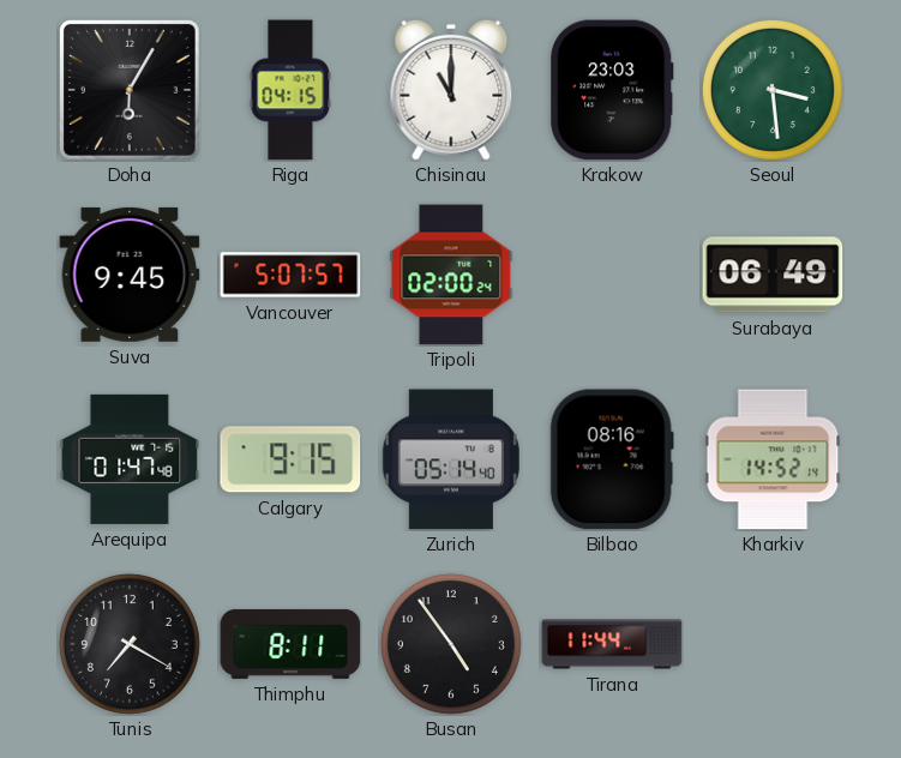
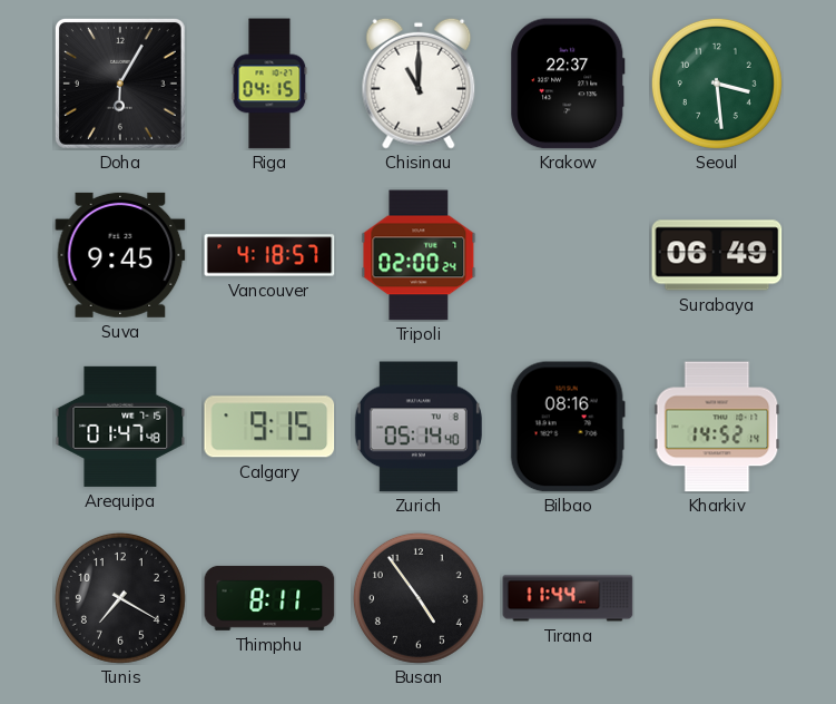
Krakow: 23:03 -> 22:37
Vancouver: 5:07 -> 4:18
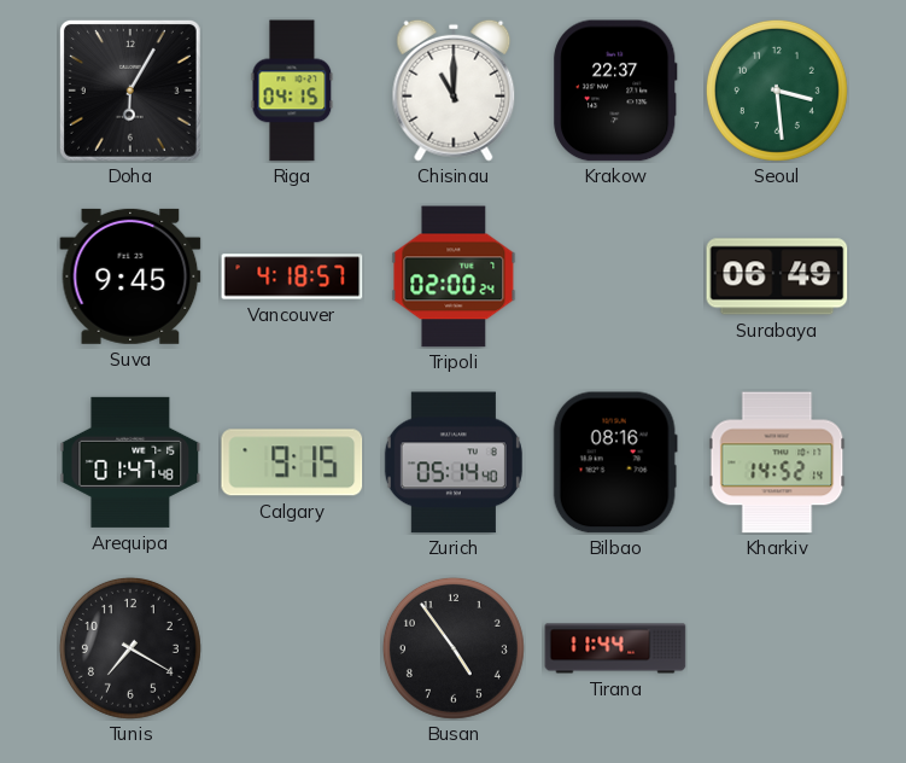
Thimphu: 8:11 -> none
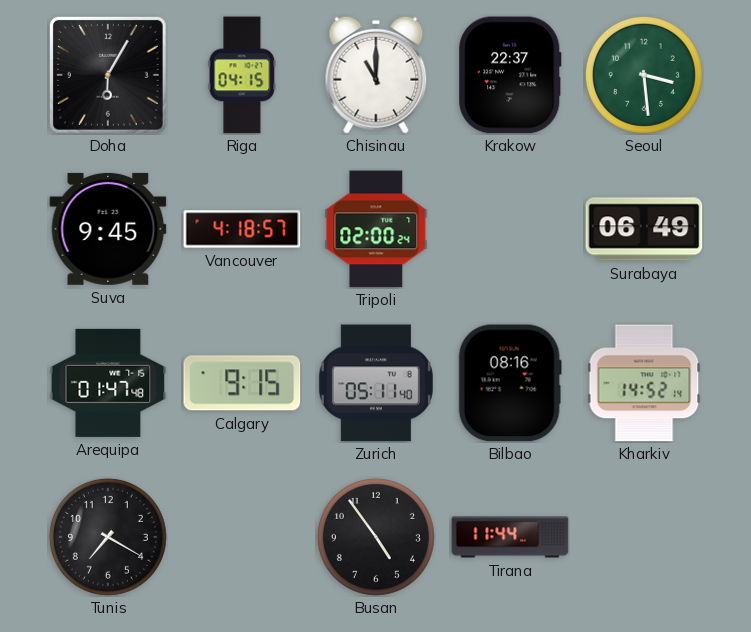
Zurich: 05:14 -> 05:11
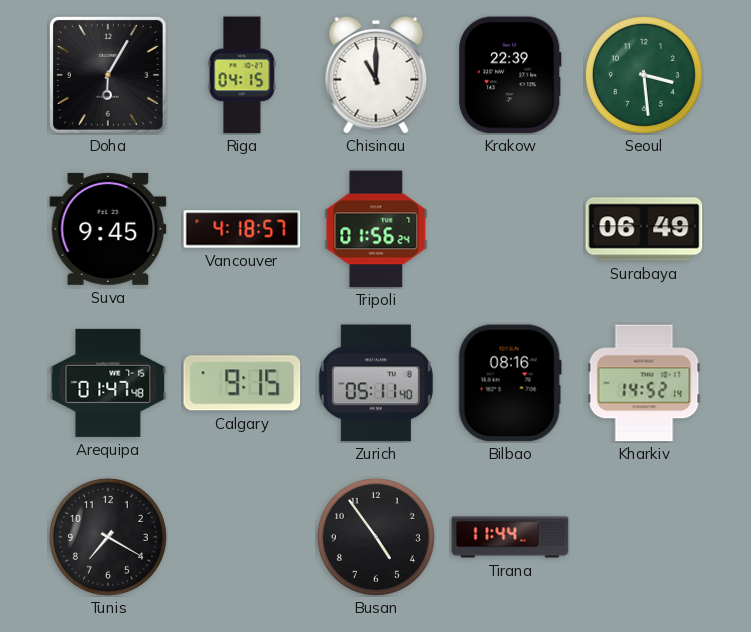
Krakow: 22:37 -> 22:39
Tripoli: 02:00 -> 01:56
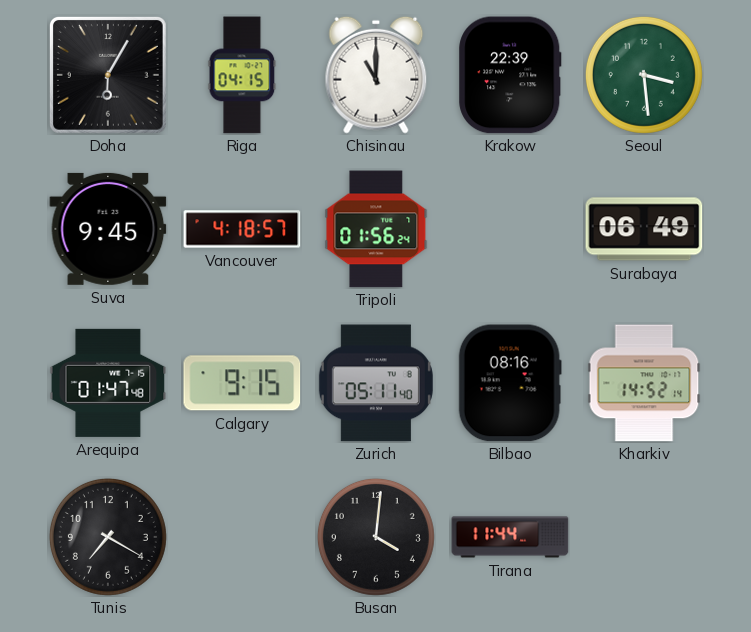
Busan: 4:54 -> 4:01
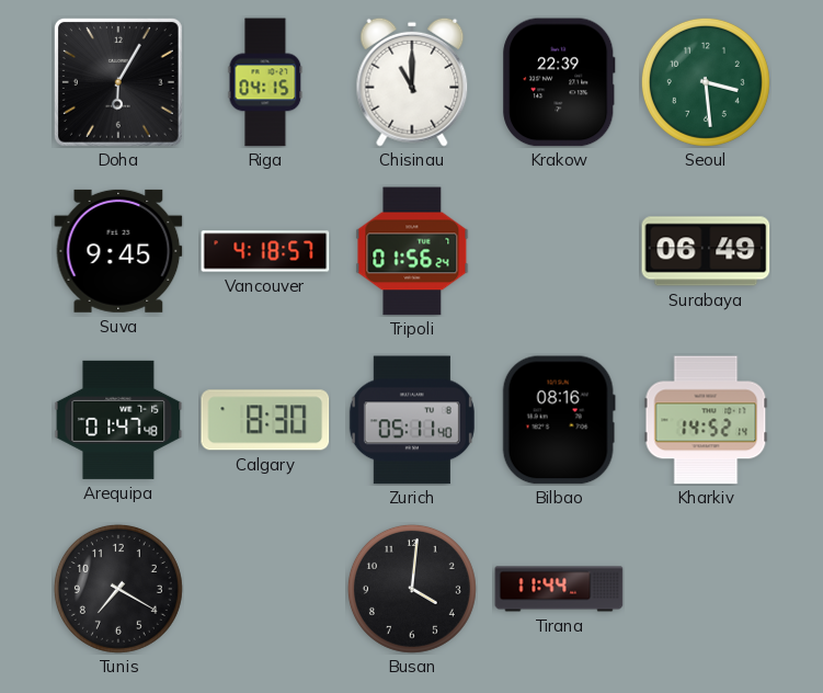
Calgary: 9:15 -> 8:30
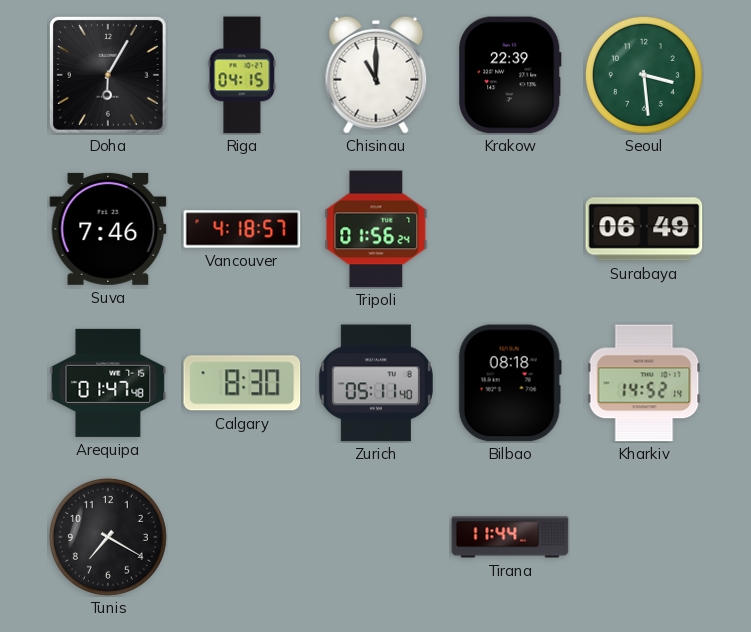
Suva: 9:45 -> 7:46
Bilbao: 08:16 -> 08:18
Busan: 4:01 -> none
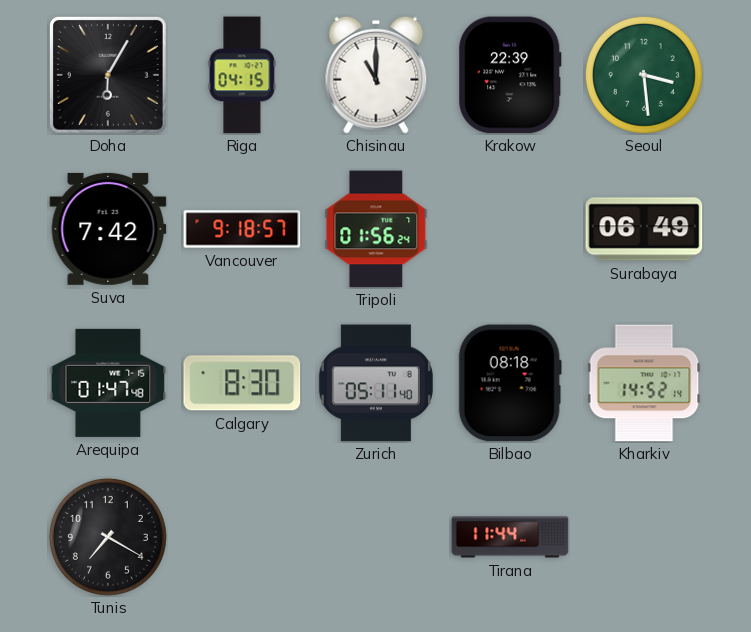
Suva: 7:46 -> 7:42
Vancouver: 4:18 -> 9:18
